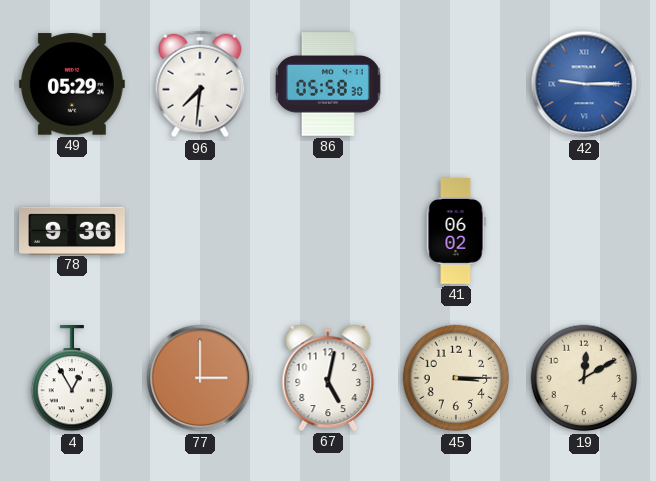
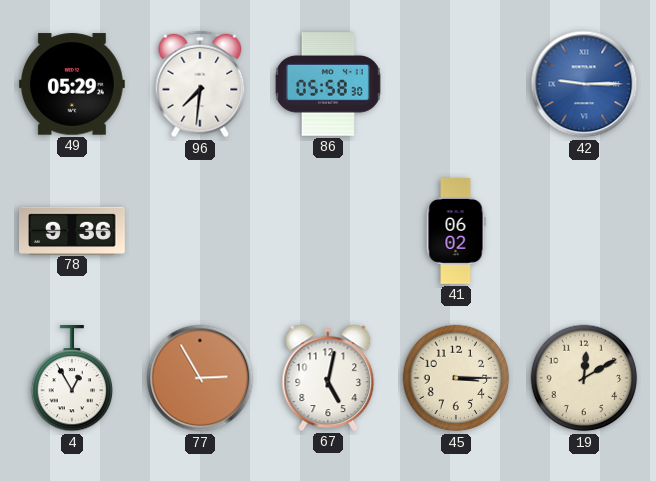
77: 3:00 -> 2:55
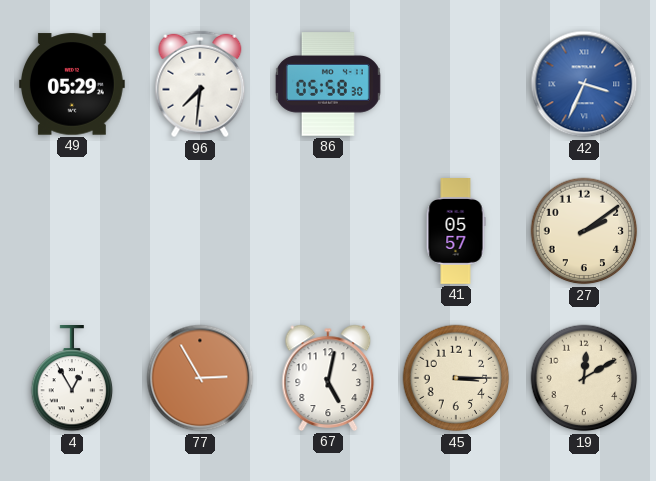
42: 9:15 -> 3:34
78: 9:36 -> none
41: 06:02 -> 05:57
27: none -> 2:09
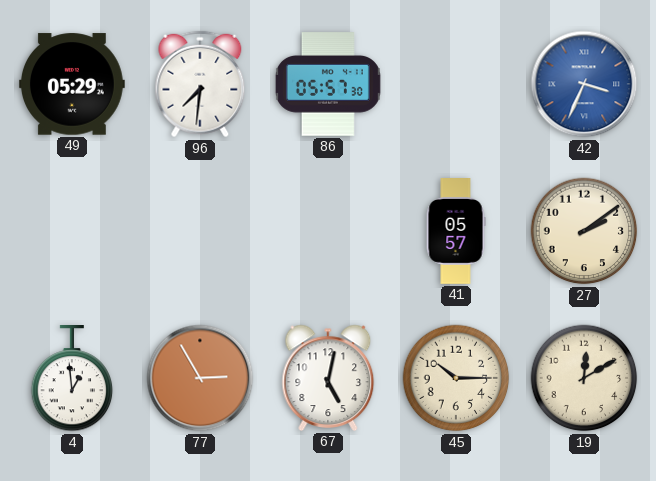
86: 05:58 -> 05:57
4: 12:55 -> 12:59
45: 3:15 -> 10:15
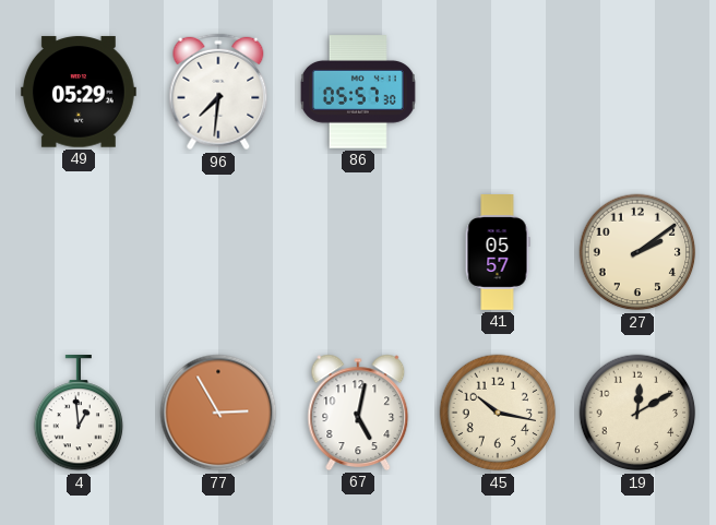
42: 3:34 -> none
45: 10:15 -> 10:17
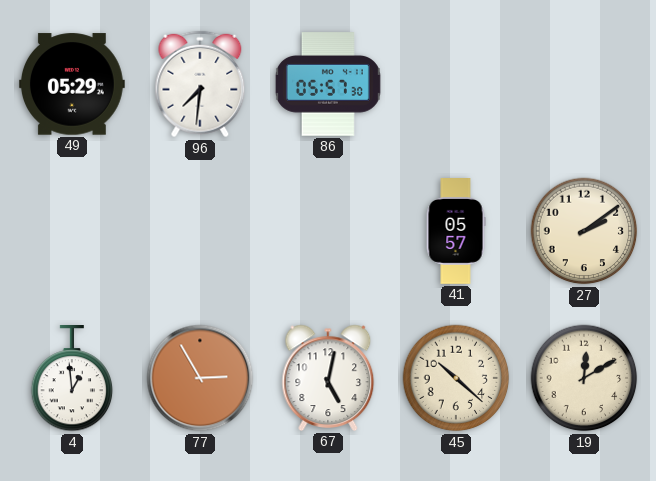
45: 10:17 -> 10:22
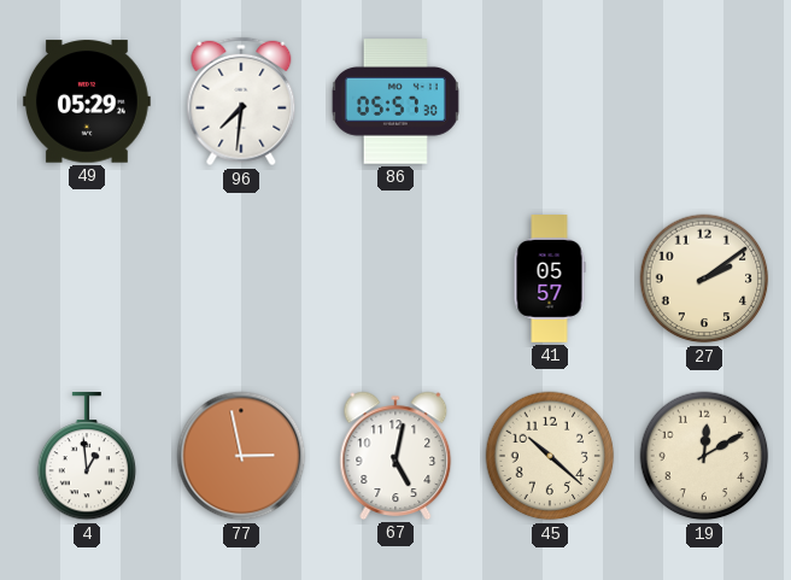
77: 2:55 -> 2:58
